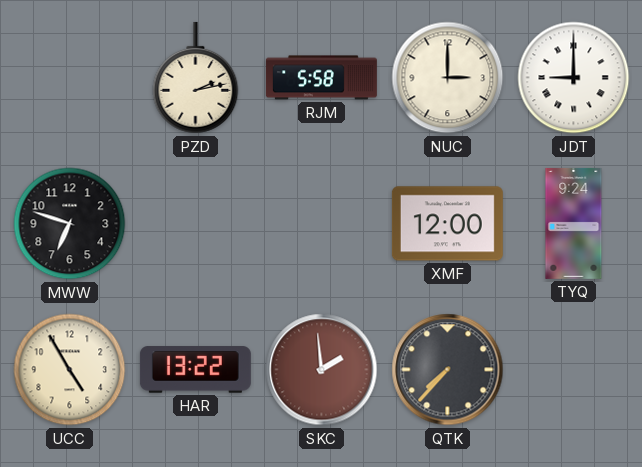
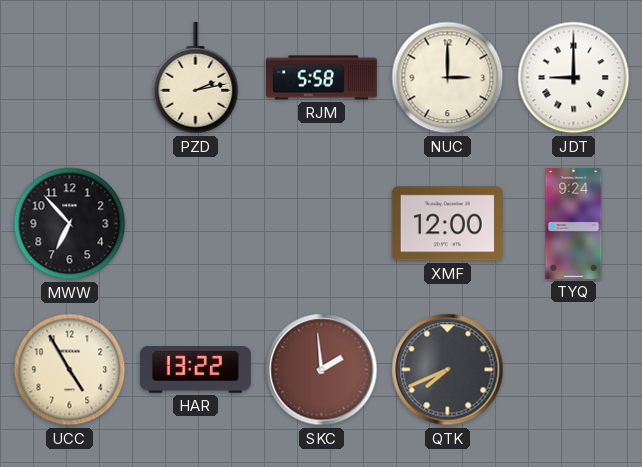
MWW: 6:48 -> 6:53
QTK: 7:37 -> 7:41
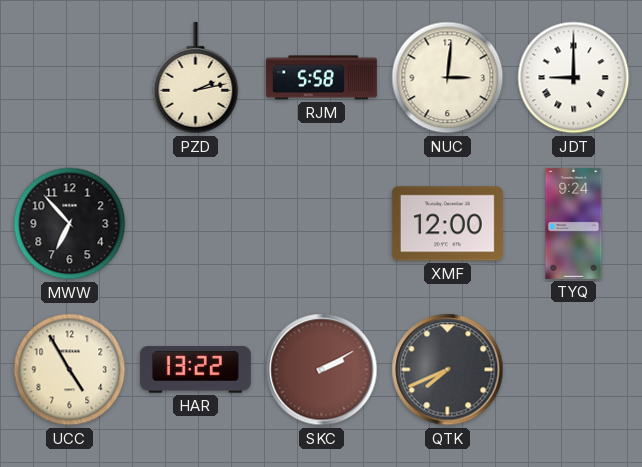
NUC: 3:00 -> 3:01
SKC: 1:59 -> 2:10
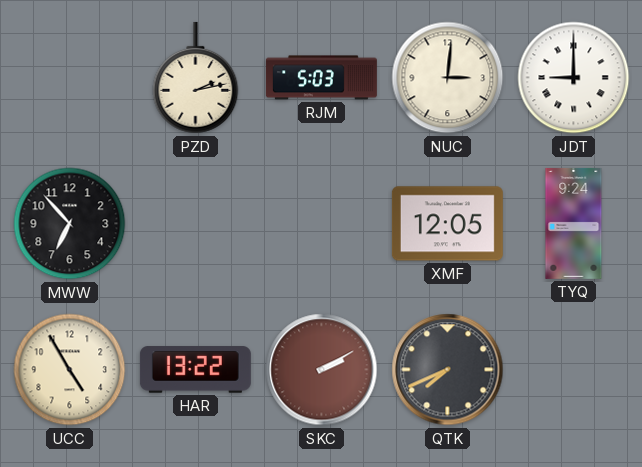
RJM: 5:58 -> 5:03
XMF: 12:00 -> 12:05
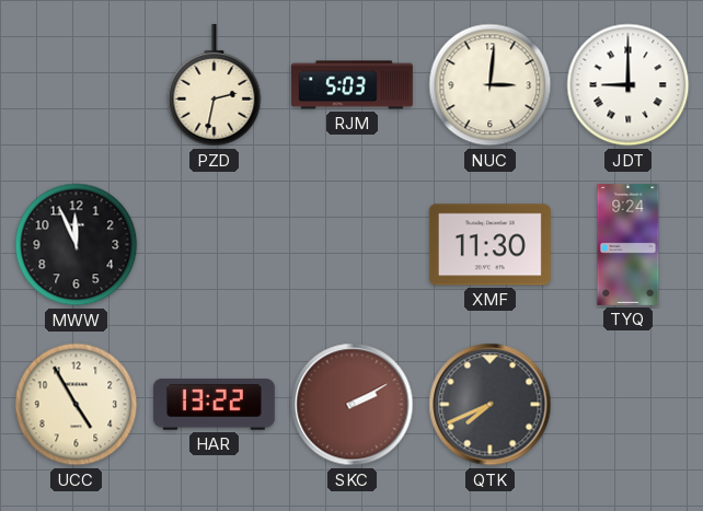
PZD: 2:13 -> 2:32
MWW: 6:53 -> 11:56
XMF: 12:05 -> 11:30
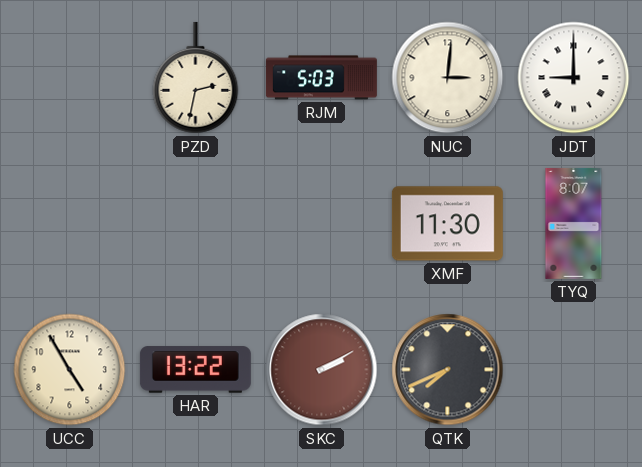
MWW: 11:56 -> none
TYQ: 9:24 -> 8:07
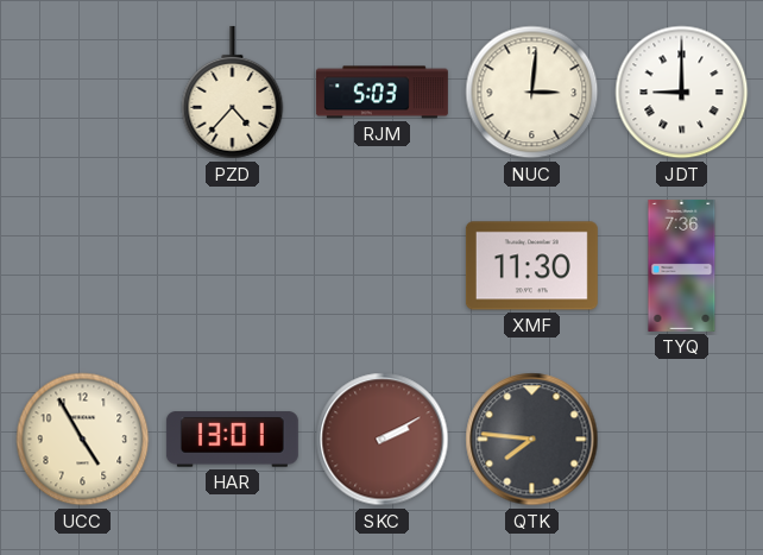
PZD: 2:32 -> 4:37
TYQ: 8:07 -> 7:36
HAR: 13:22 -> 13:01
QTK: 7:41 -> 7:46
